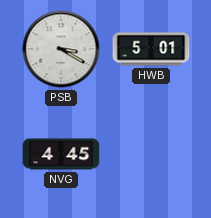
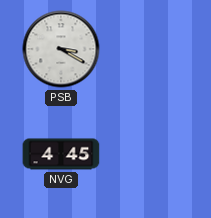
HWB: 5:01 -> none
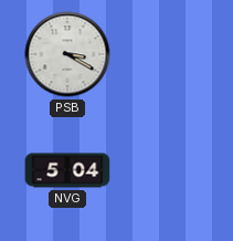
NVG: 4:45 -> 5:04
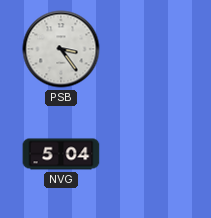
PSB: 3:20 -> 3:24
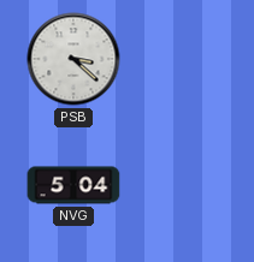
PSB: 3:24 -> 3:22
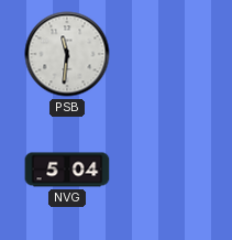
PSB: 3:22 -> 11:31
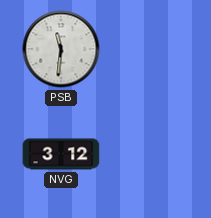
NVG: 5:04 -> 3:12
